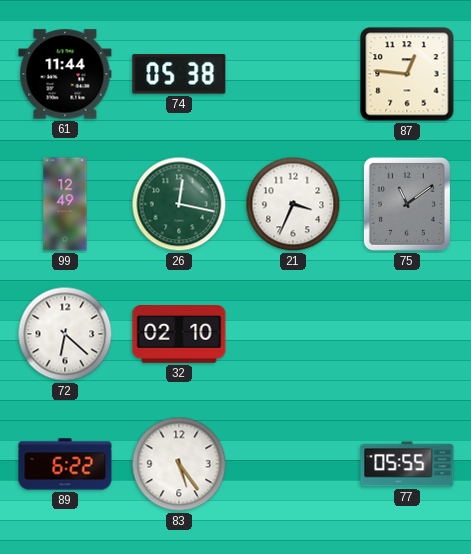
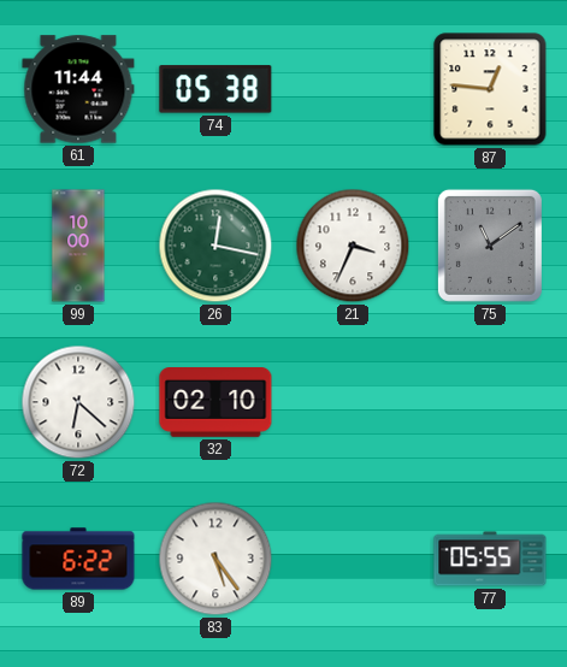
99: 12:49 -> 10:00
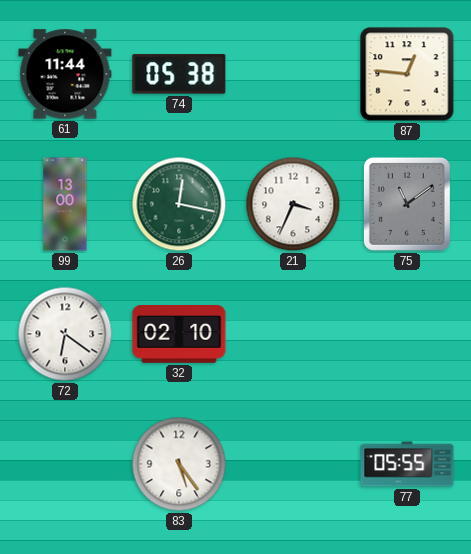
99: 10:00 -> 13:00
72: 6:22 -> 6:21
89: 6:22 -> none
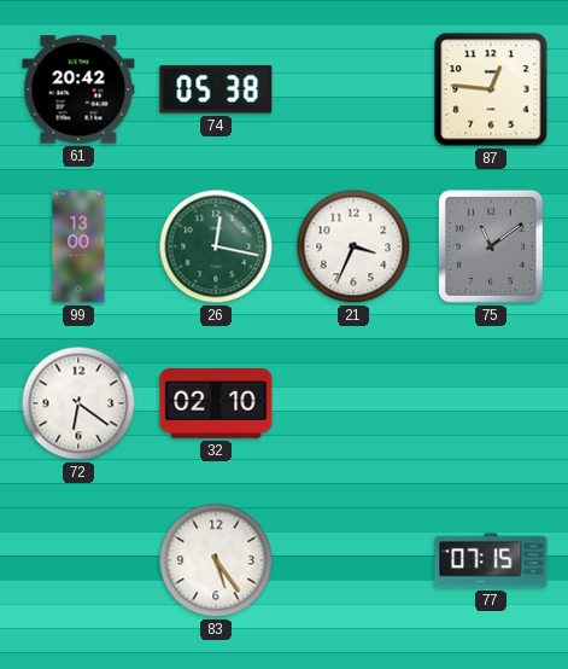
61: 11:44 -> 20:42
77: 05:55 -> 07:15
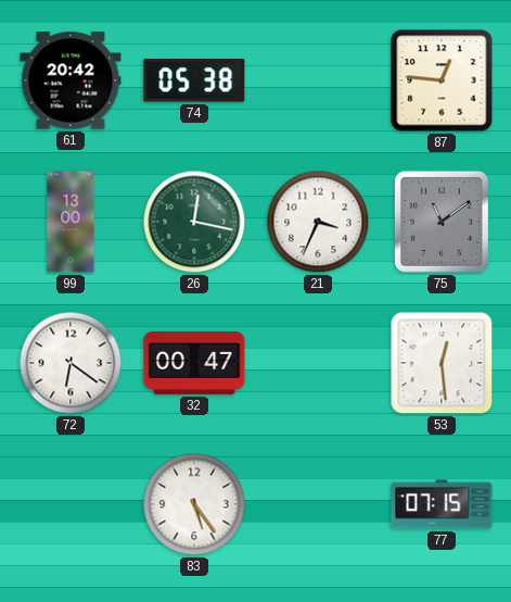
32: 02:10 -> 00:47
53: none -> 12:29
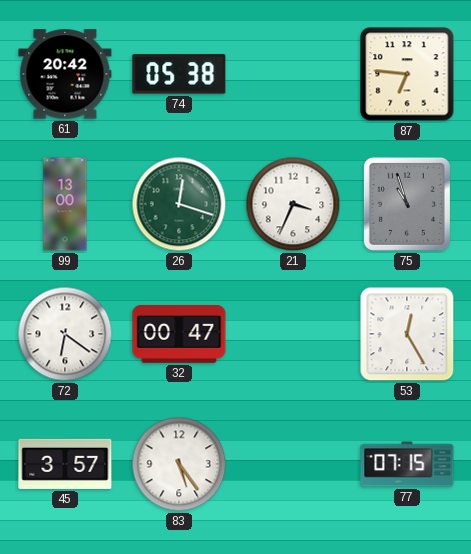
87: 12:46 -> 6:46
26: 12:17 -> 12:18
75: 11:09 -> 10:57
53: 12:29 -> 12:25
45: none -> 3:57
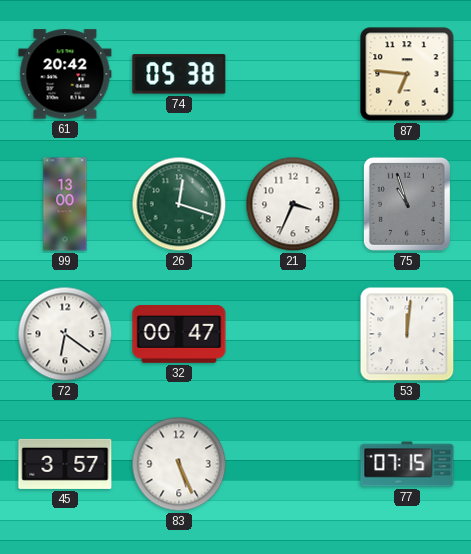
53: 12:25 -> 12:01
83: 5:24 -> 5:26
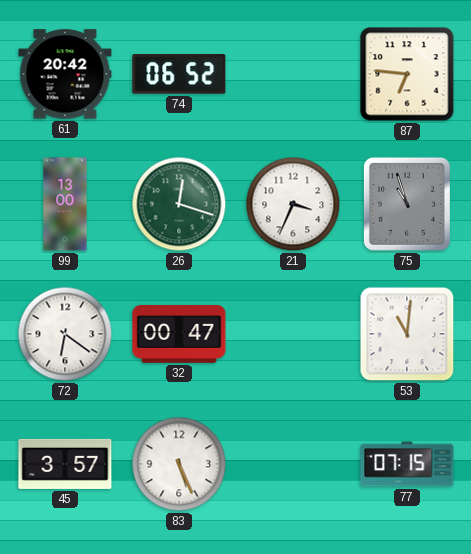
74: 05:38 -> 06:52
53: 12:01 -> 11:01
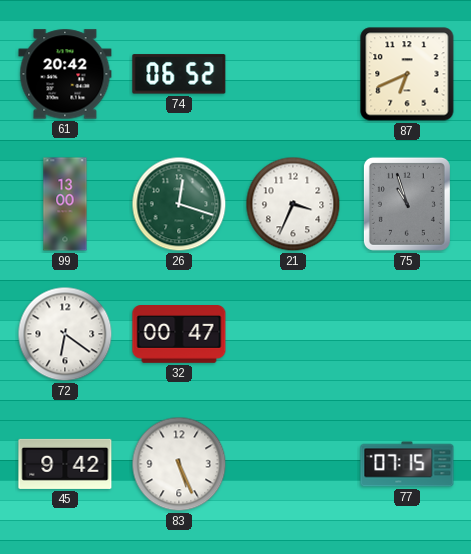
87: 6:46 -> 6:41
53: 11:01 -> none
45: 3:57 -> 9:42
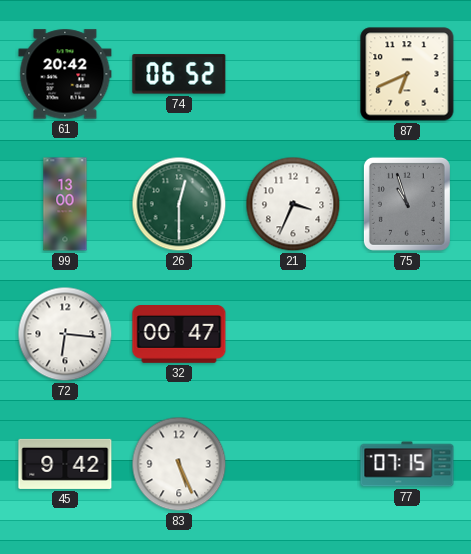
26: 12:18 -> 12:30
72: 6:21 -> 6:16
